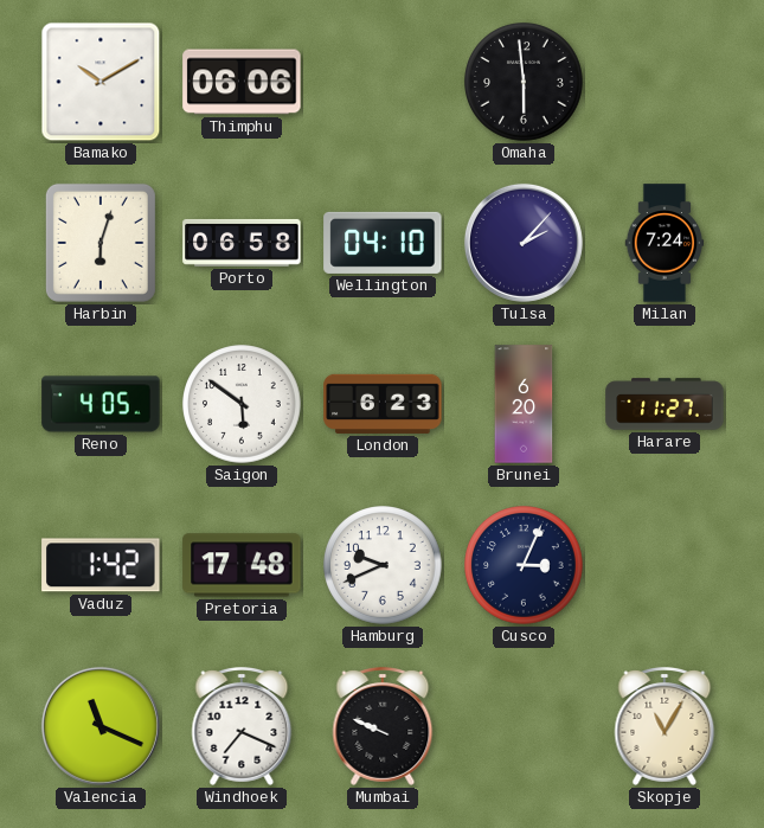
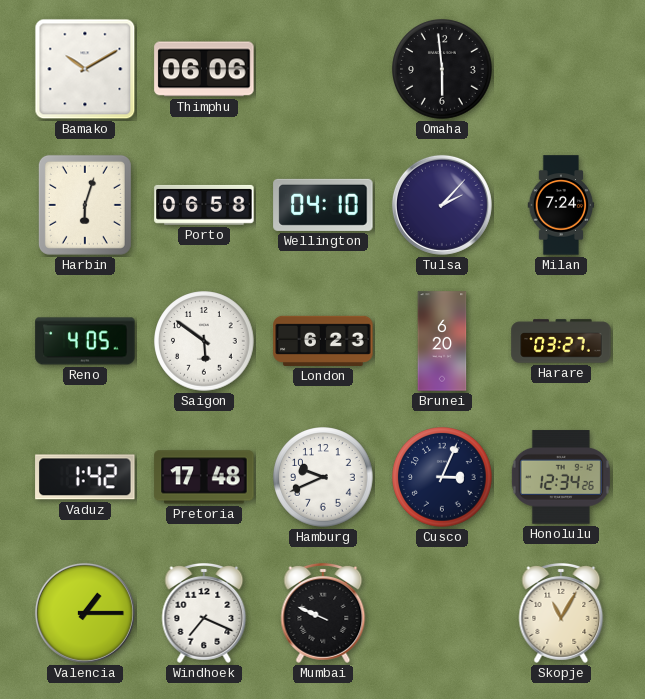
Harare: 11:27 -> 03:27
Honolulu: none -> 12:34
Valencia: 11:19 -> 1:15
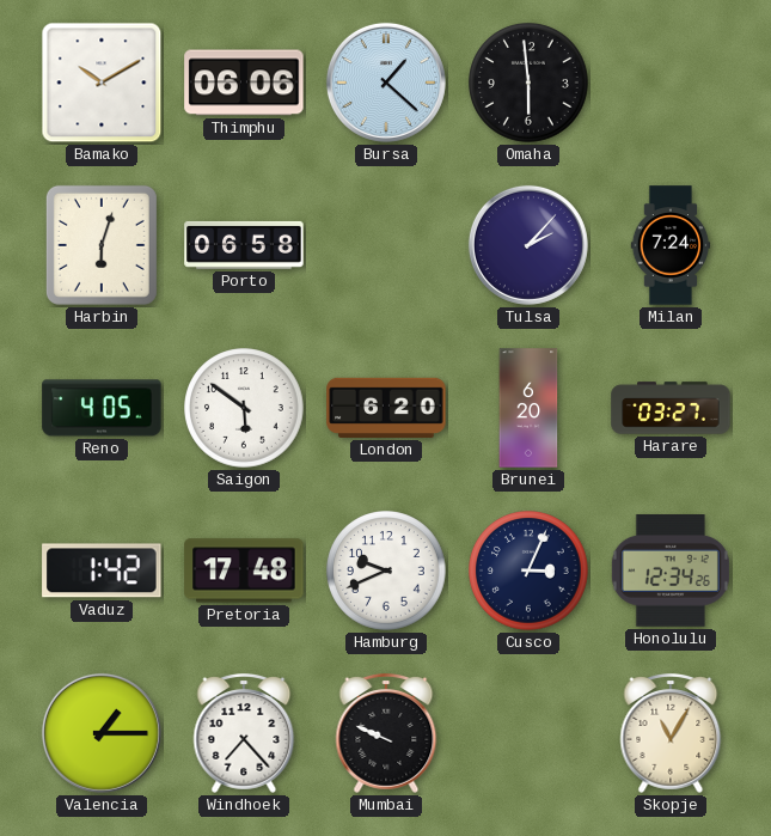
Bursa: none -> 1:22
Wellington: 04:10 -> none
London: 6:23 -> 6:20
Windhoek: 7:19 -> 7:23
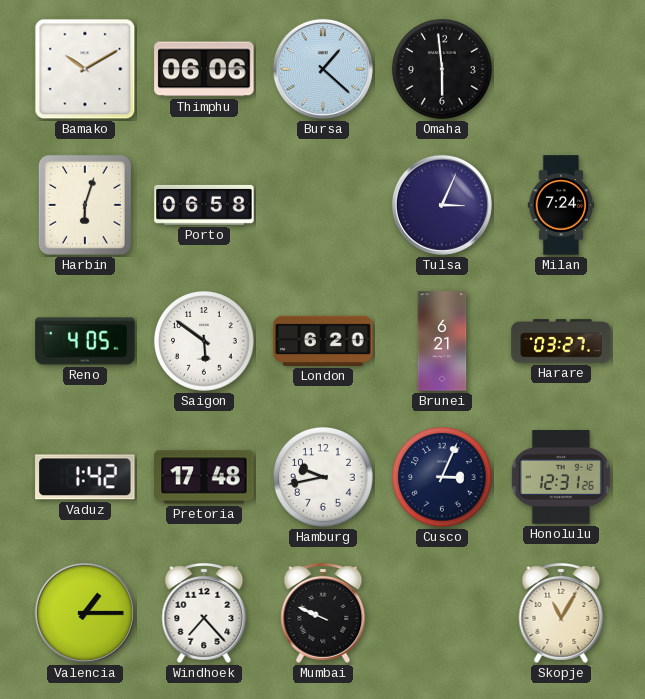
Tulsa: 2:07 -> 3:04
Brunei: 6:20 -> 6:21
Hamburg: 9:41 -> 9:43
Honolulu: 12:34 -> 12:31
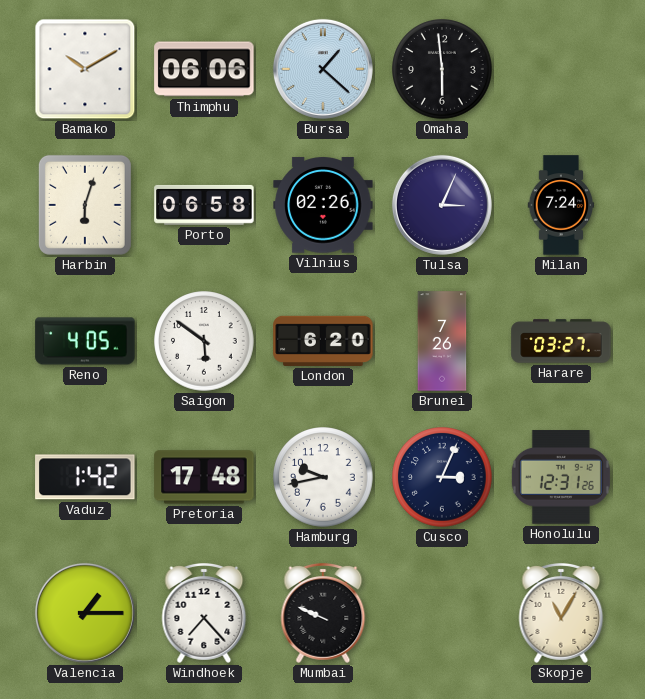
Vilnius: none -> 02:26
Brunei: 6:21 -> 7:26
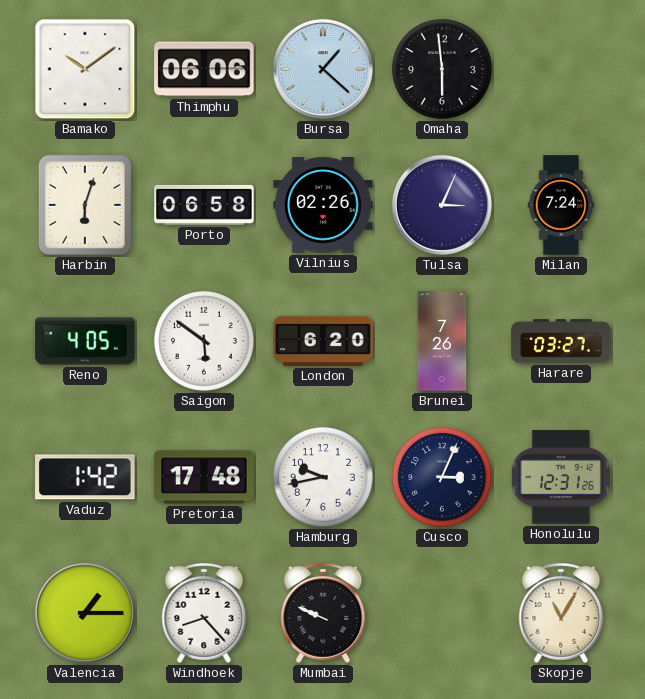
Bamako: 10:10 -> 10:09
Windhoek: 7:23 -> 8:23
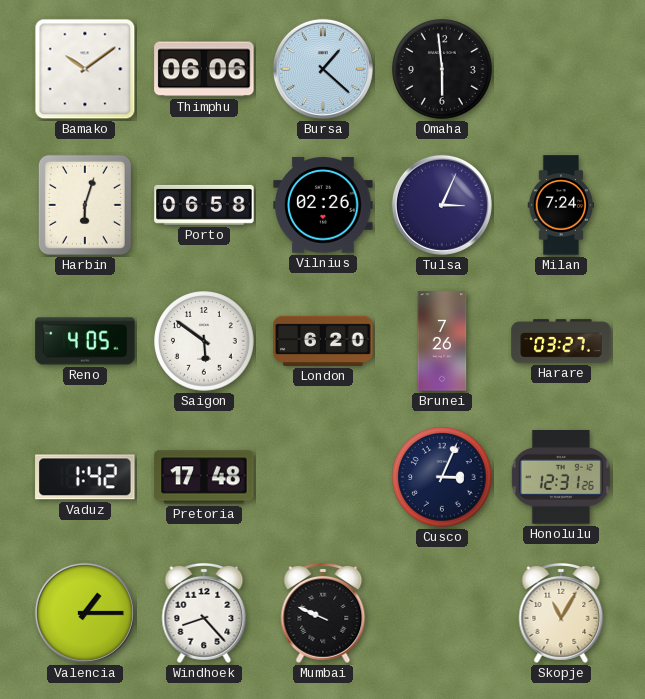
Hamburg: 9:43 -> none
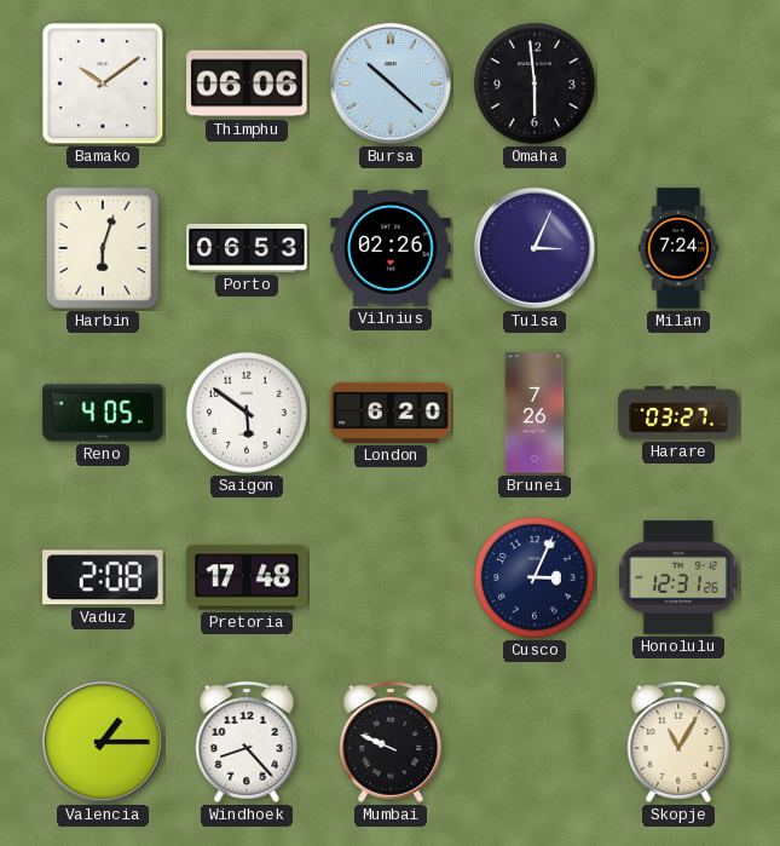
Bursa: 1:22 -> 10:22
Porto: 06:58 -> 06:53
Vaduz: 1:42 -> 2:08
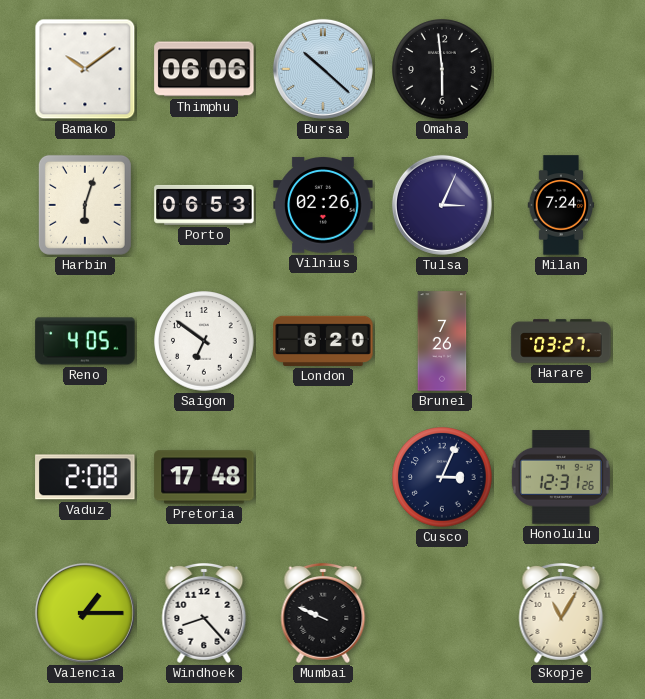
Saigon: 5:51 -> 6:51
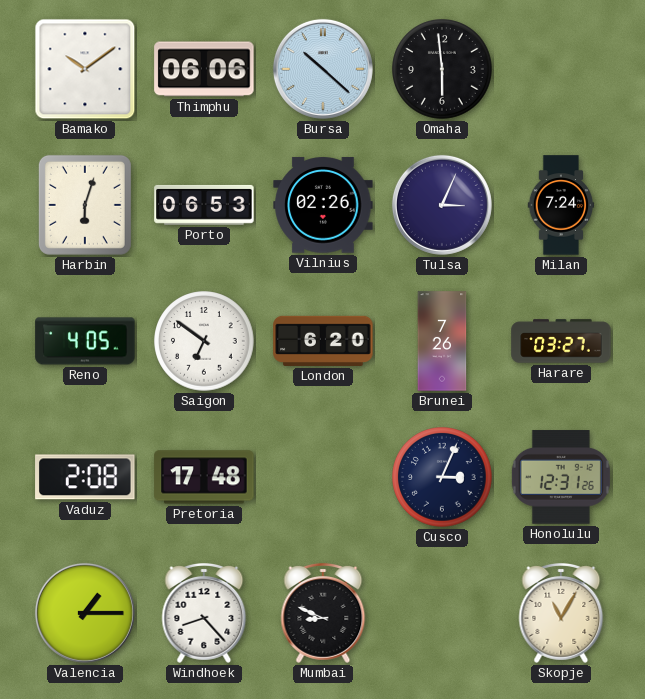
Mumbai: 9:49 -> 8:49
